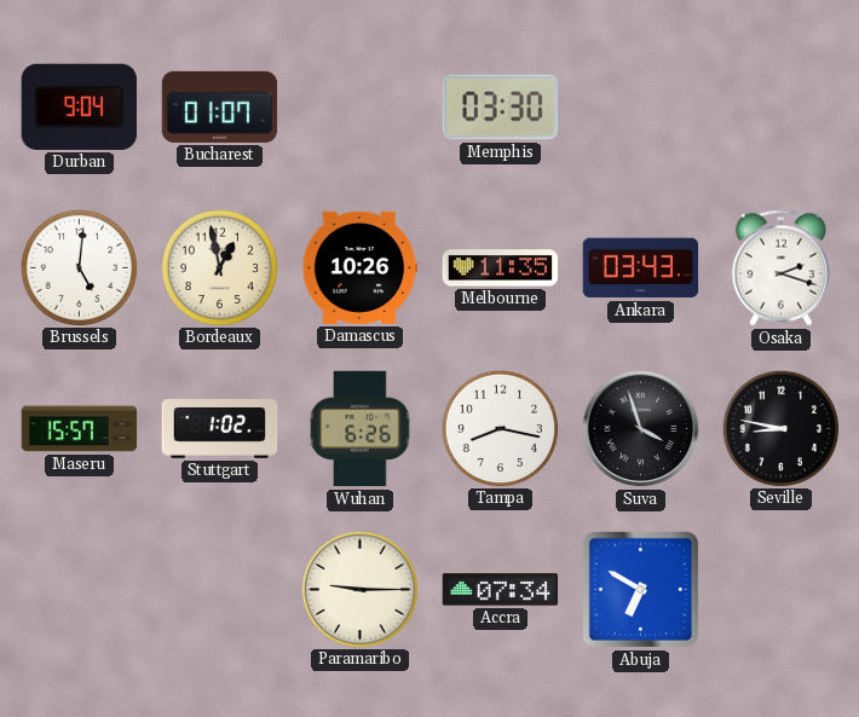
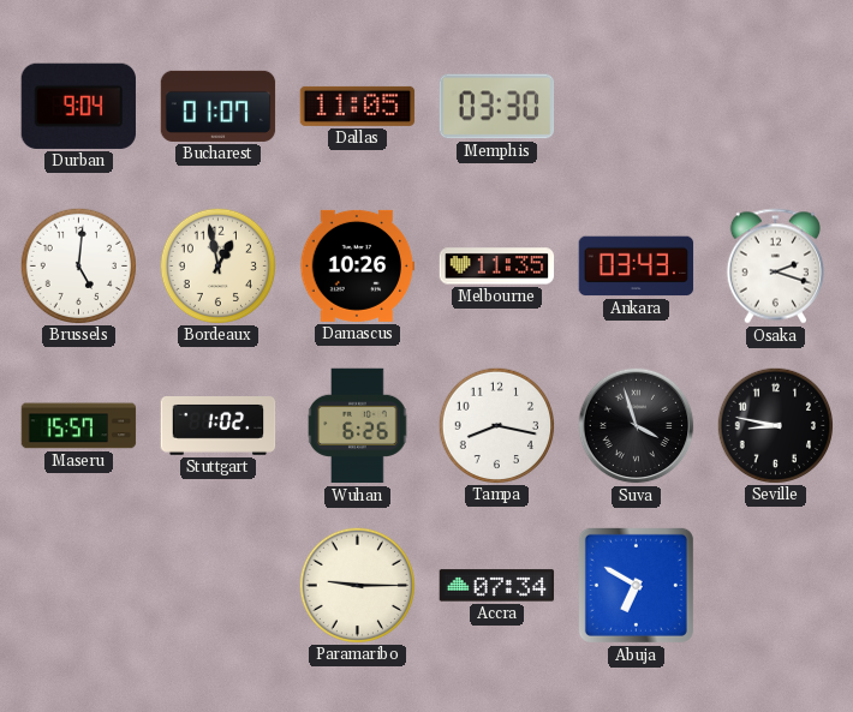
Dallas: none -> 11:05
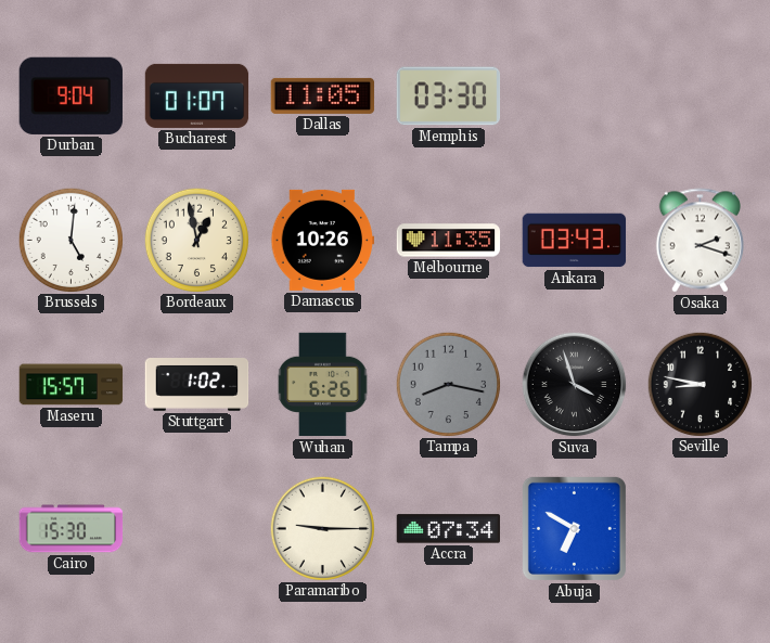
Tampa dial: white -> grey
Cairo: none -> 15:30
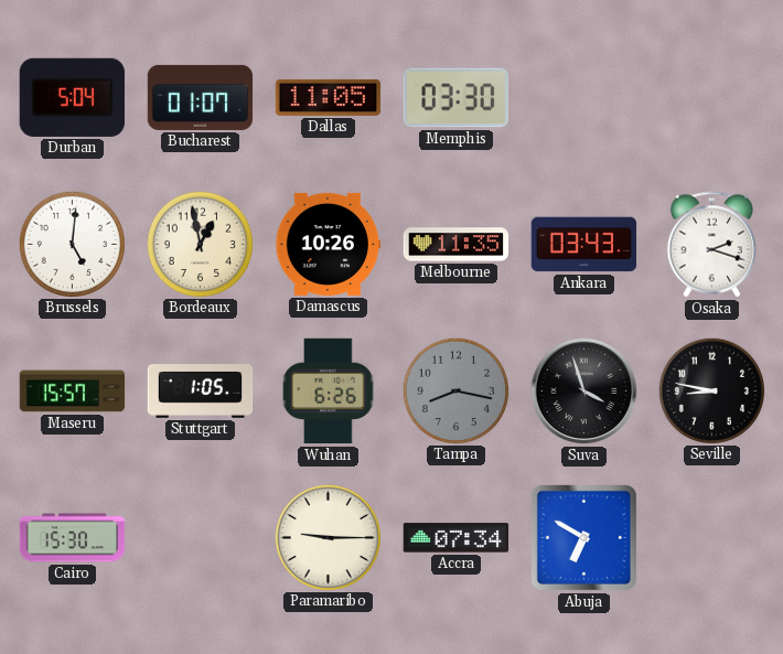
Durban: 9:04 -> 5:04
Stuttgart: 1:02 -> 1:05
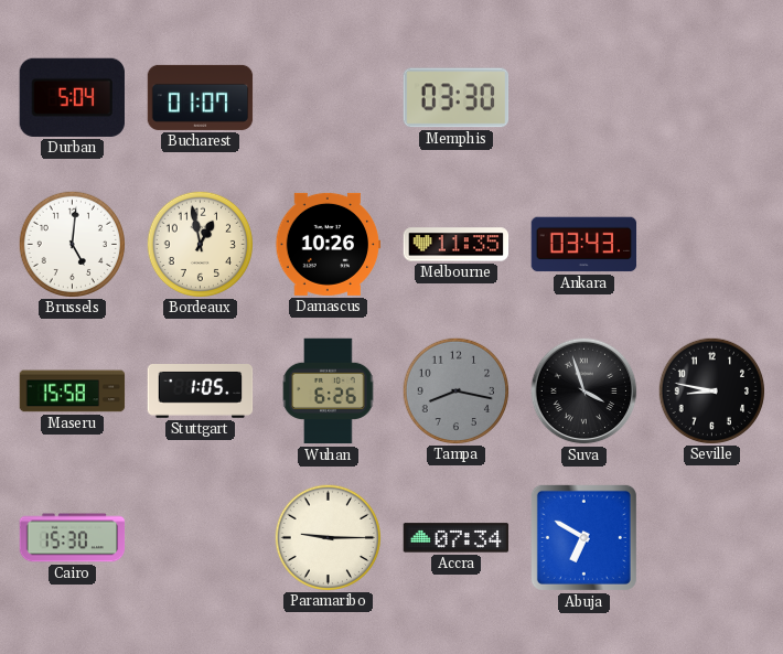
Dallas: 11:05 -> none
Osaka: 2:18 -> none
Maseru: 15:57 -> 15:58
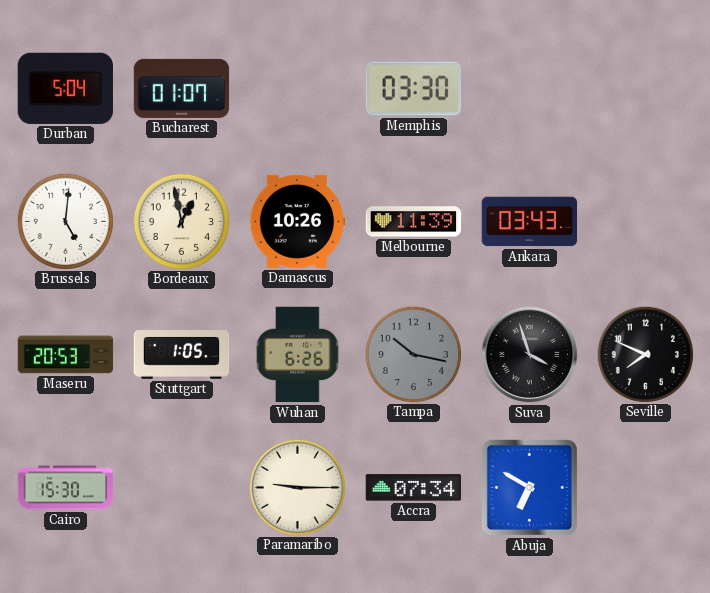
Melbourne: 11:35 -> 11:39
Maseru: 15:58 -> 20:53
Tampa: 8:17 -> 10:17
Seville: 8:47 -> 7:49
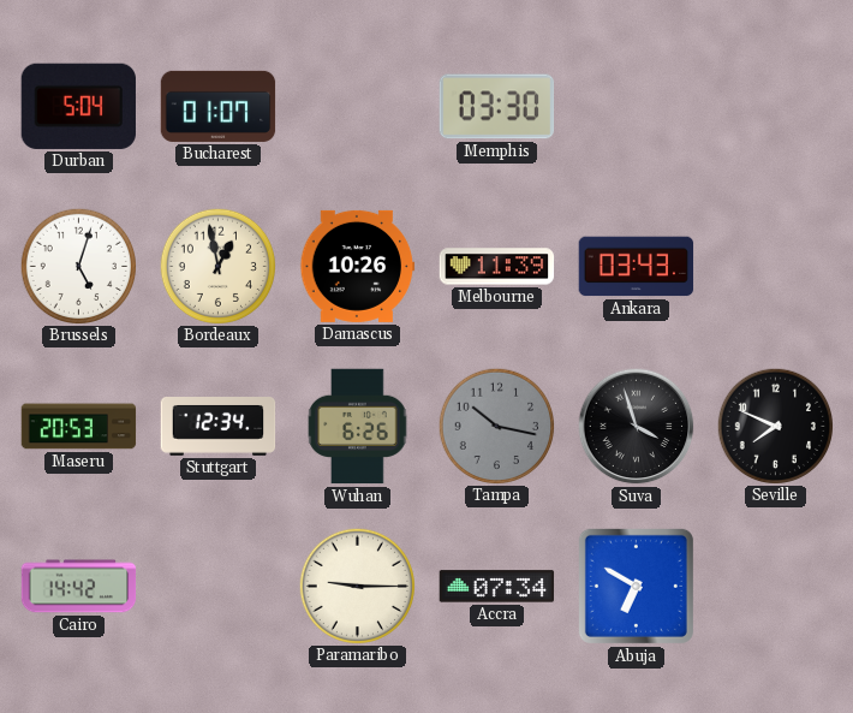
Brussels: 5:01 -> 5:03
Stuttgart: 1:05 -> 12:34
Cairo: 15:30 -> 14:42
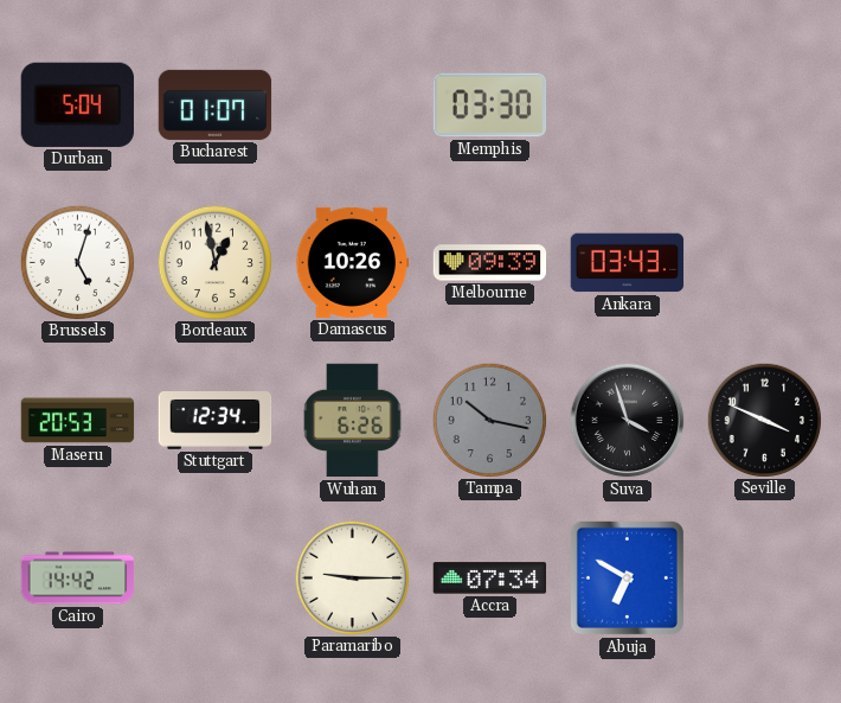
Melbourne: 11:39 -> 09:39
Seville: 7:49 -> 3:49
